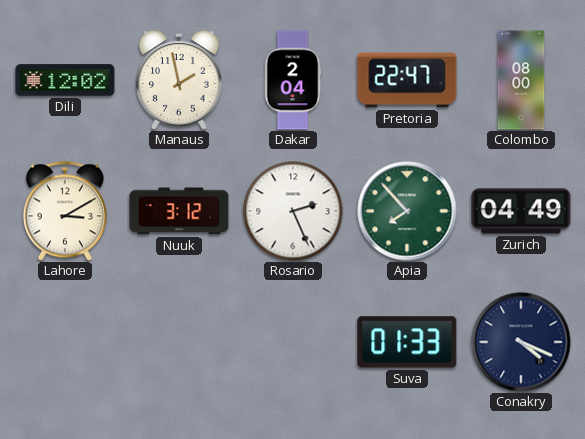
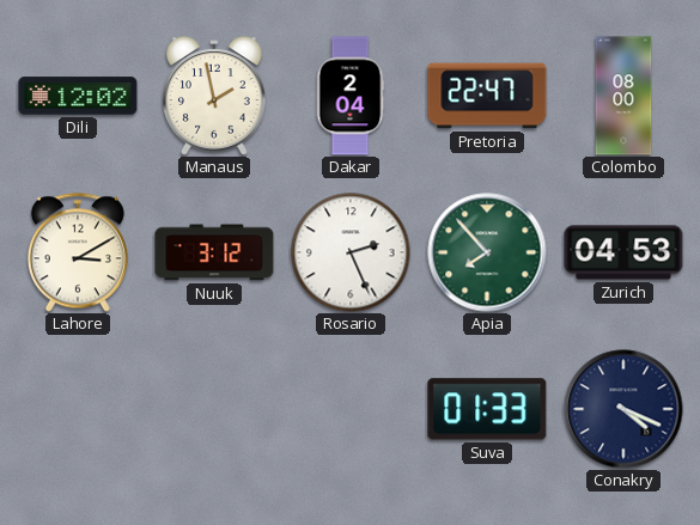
Zurich: 04:49 -> 04:53
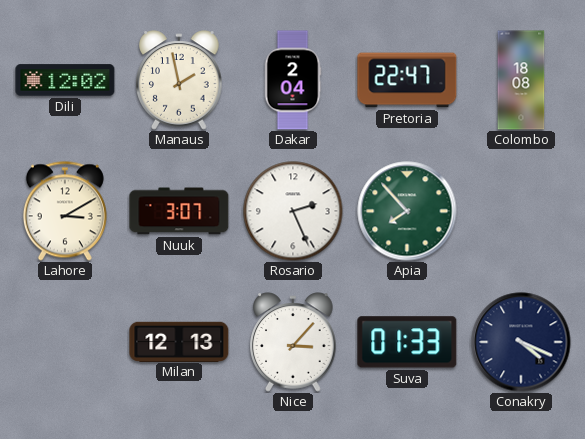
Colombo: 08:00 -> 18:08
Nuuk: 3:12 -> 3:07
Zurich: 04:53 -> none
Milan: none -> 12:13
Nice: none -> 3:07
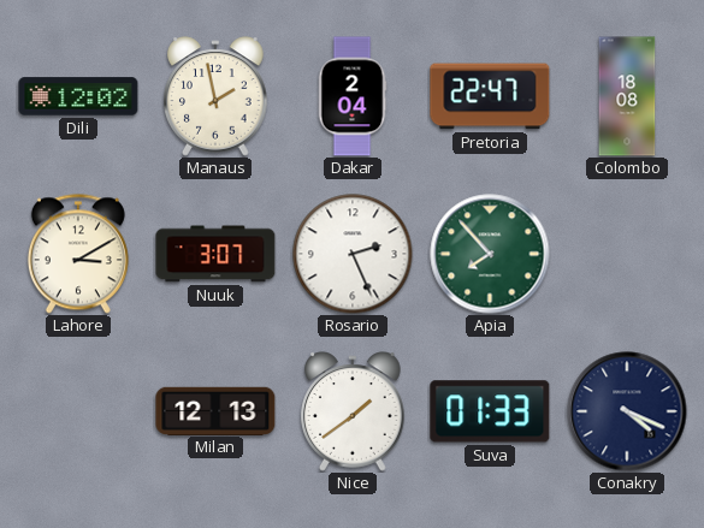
Nice: 3:07 -> 1:39
